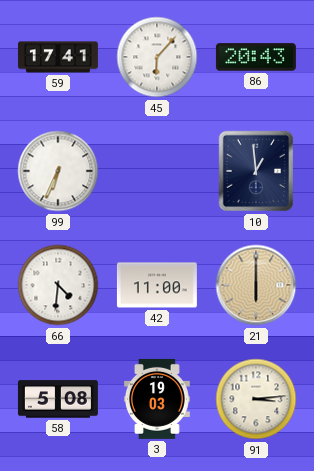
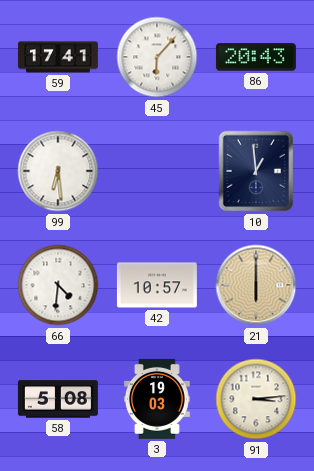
99: 6:34 -> 6:29
42: 11:00 -> 10:57
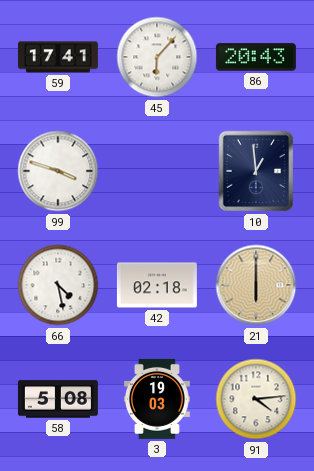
99: 6:29 -> 3:48
66: 4:31 -> 4:28
42: 10:57 -> 02:18
91: 3:14 -> 4:14
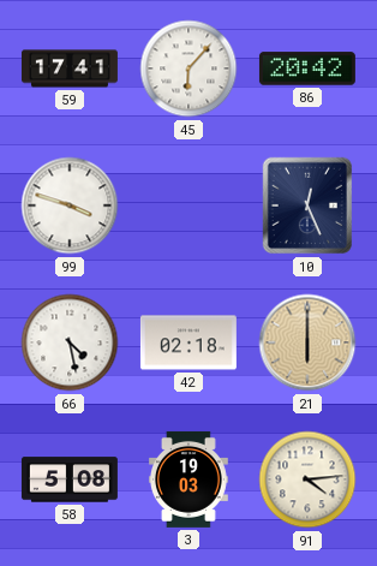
86: 20:43 -> 20:42
10: 12:59 -> 12:26
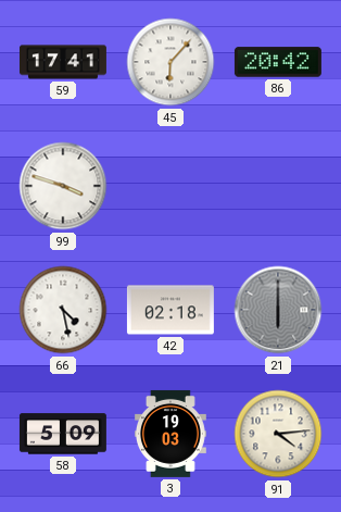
10: 12:26 -> none
21 dial: champagne -> grey
58: 5:08 -> 5:09
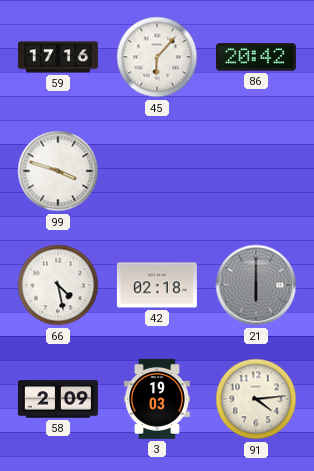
59: 17:41 -> 17:16
58: 5:09 -> 2:09
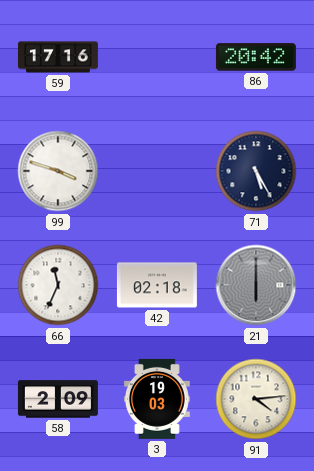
45: 6:07 -> none
71: none -> 5:25
66: 4:28 -> 11:34
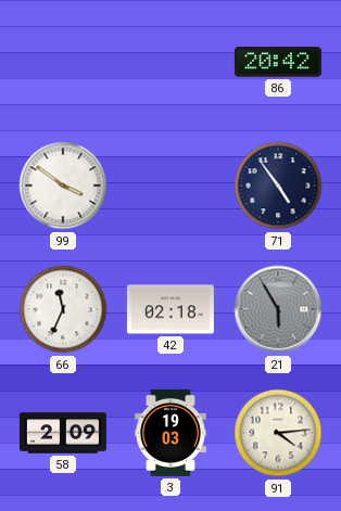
59: 17:16 -> none
99: 3:48 -> 3:51
71: 5:25 -> 4:54
21: 6:00 -> 5:55
